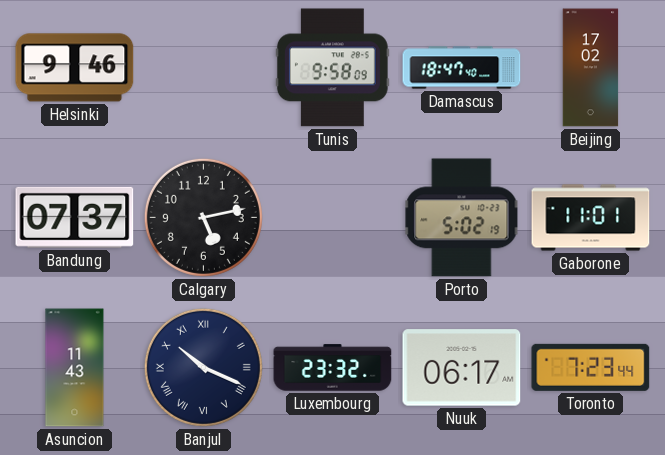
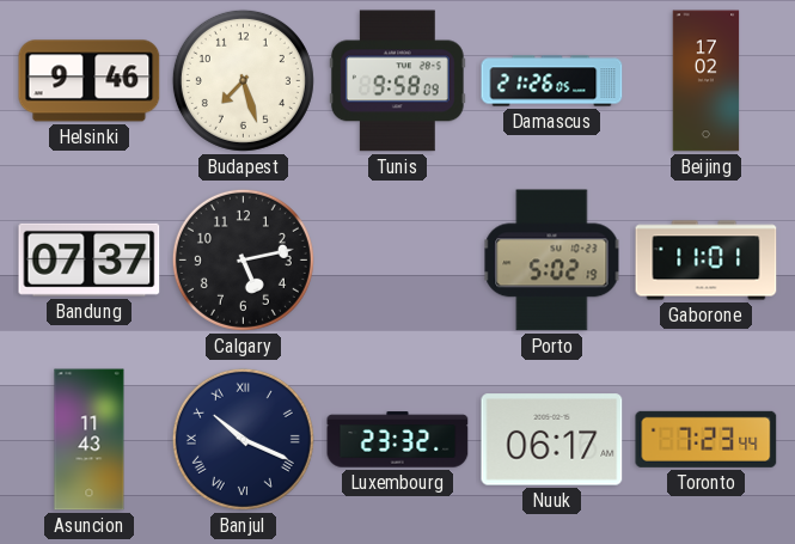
Budapest: none -> 7:27
Damascus: 18:47 -> 21:26
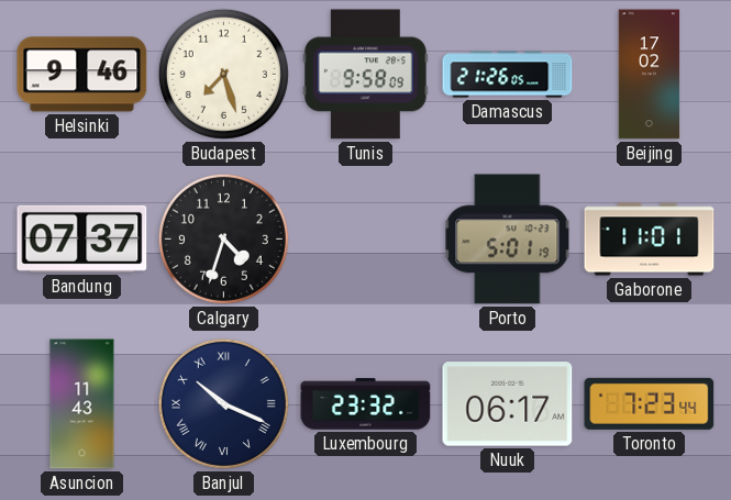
Calgary: 5:13 -> 4:33
Porto: 5:02 -> 5:01
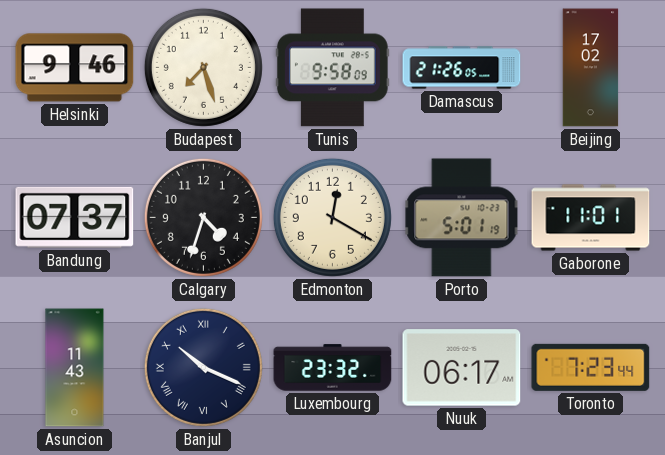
Edmonton: none -> 12:20
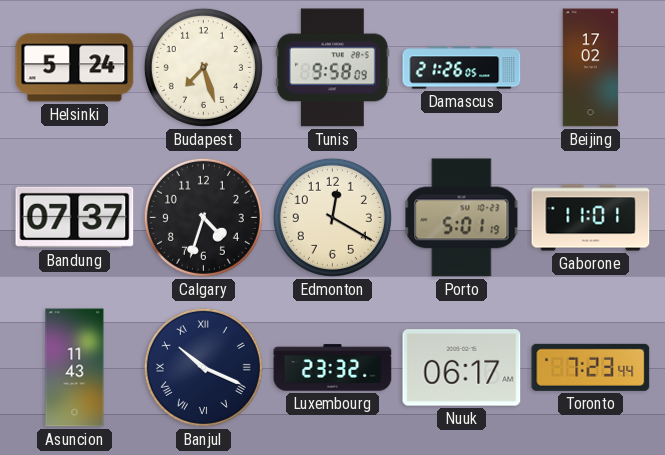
Helsinki: 9:46 -> 5:24
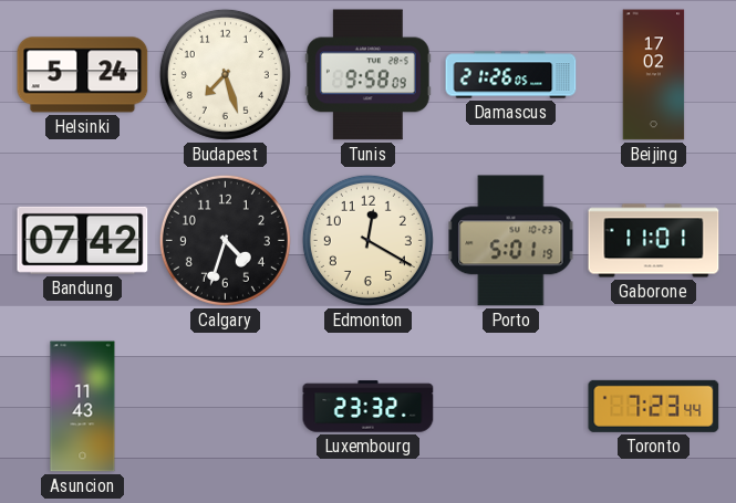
Bandung: 07:37 -> 07:42
Banjul: 10:19 -> none
Nuuk: 06:17 -> none
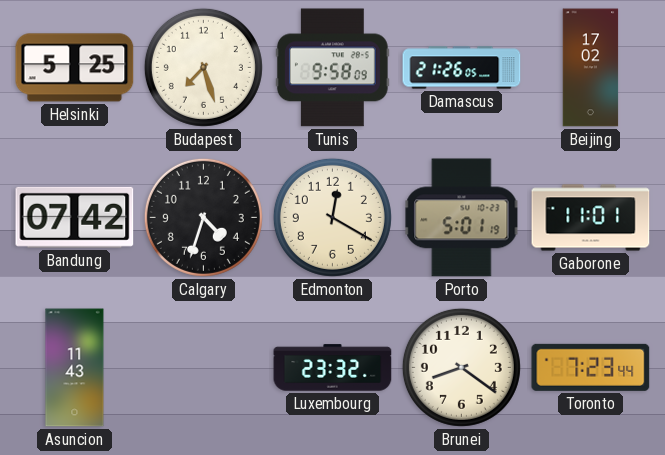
Helsinki: 5:24 -> 5:25
Brunei: none -> 8:21
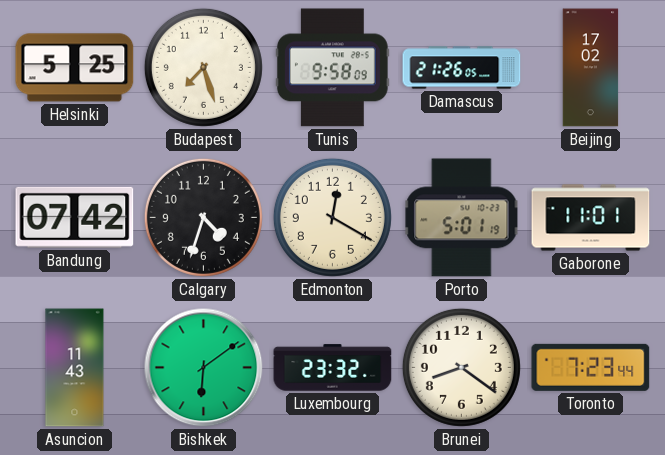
Bishkek: none -> 6:09
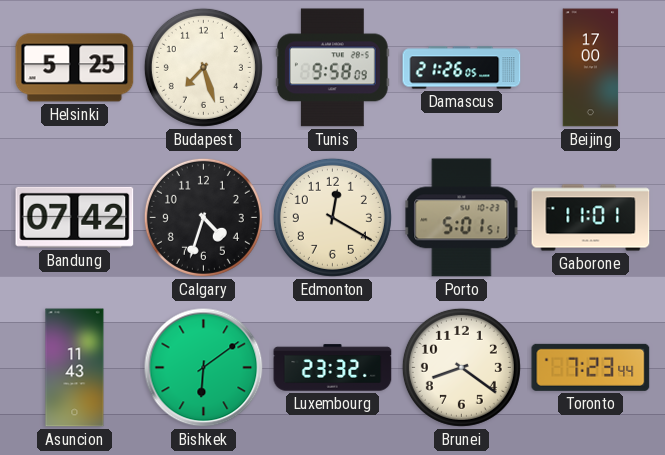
Beijing: 17:02 -> 17:00
Porto: 5:01:19 -> 5:01:51
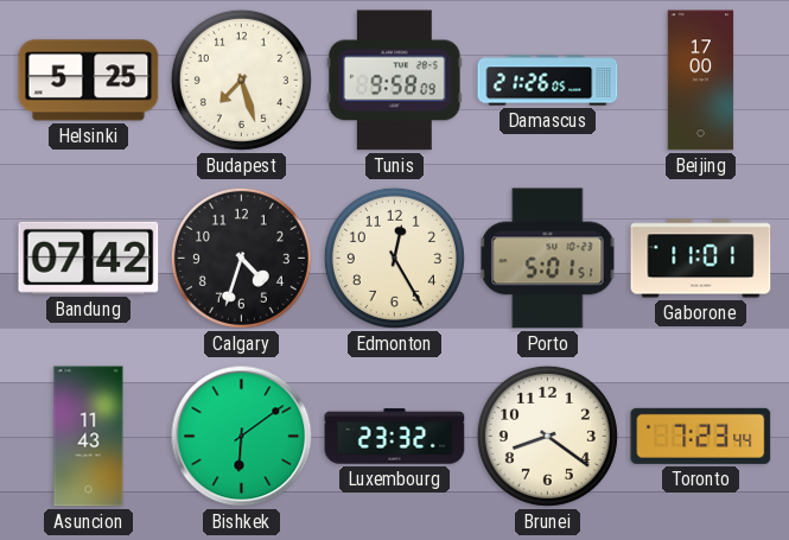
Edmonton: 12:20 -> 12:25
